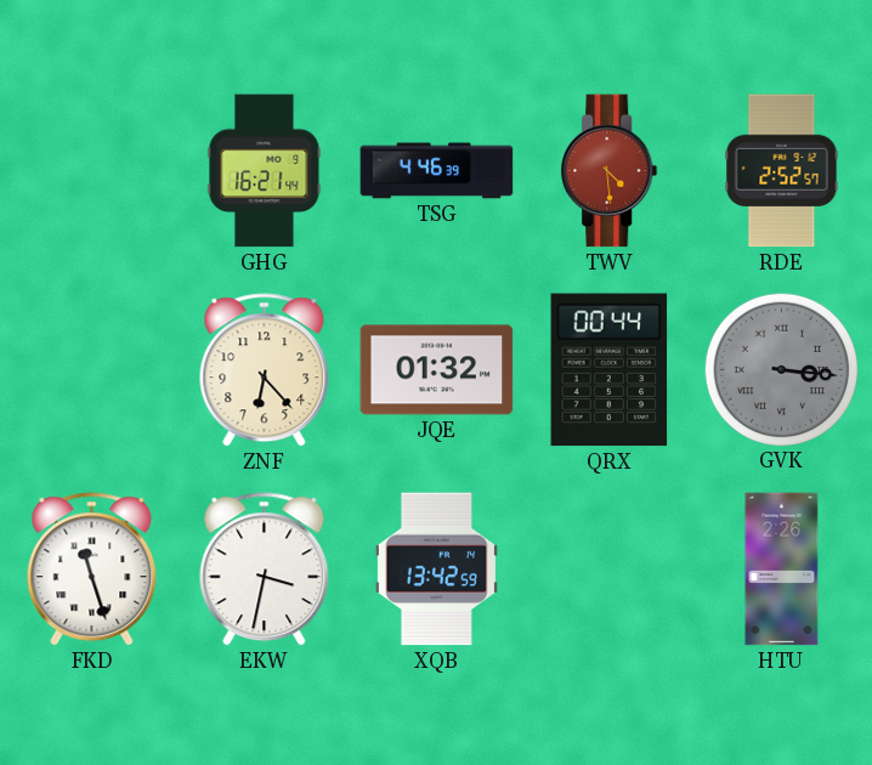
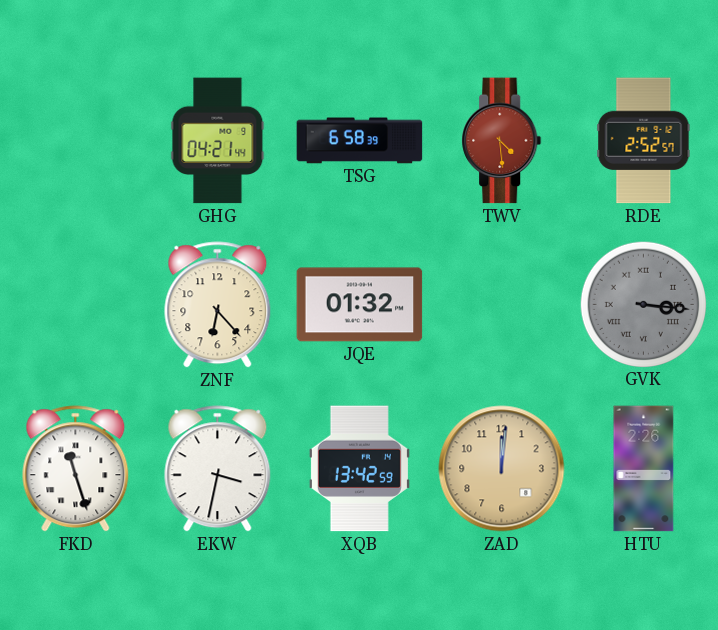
GHG: 16:21 -> 04:21
TSG: 4:46 -> 6:58
QRX: 00:44 -> none
ZAD: none -> 12:01
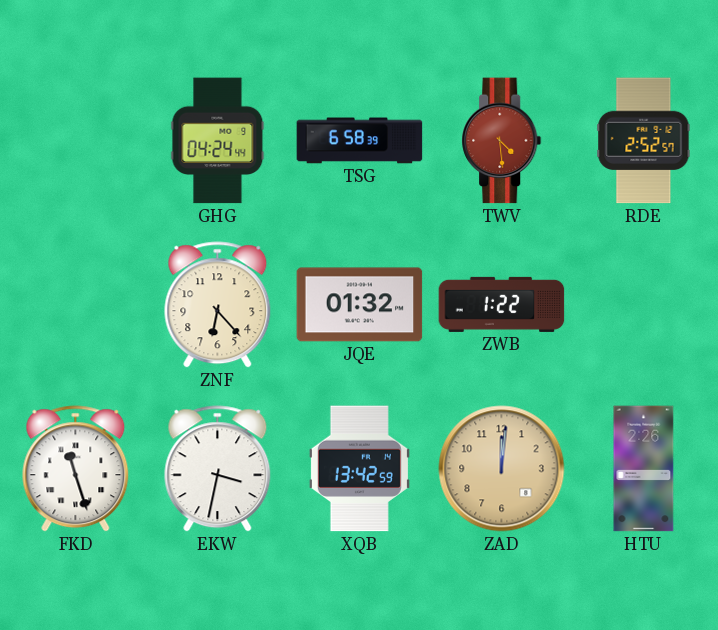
GHG: 04:21 -> 04:24
ZWB: none -> 1:22
GVK: 3:16 -> none
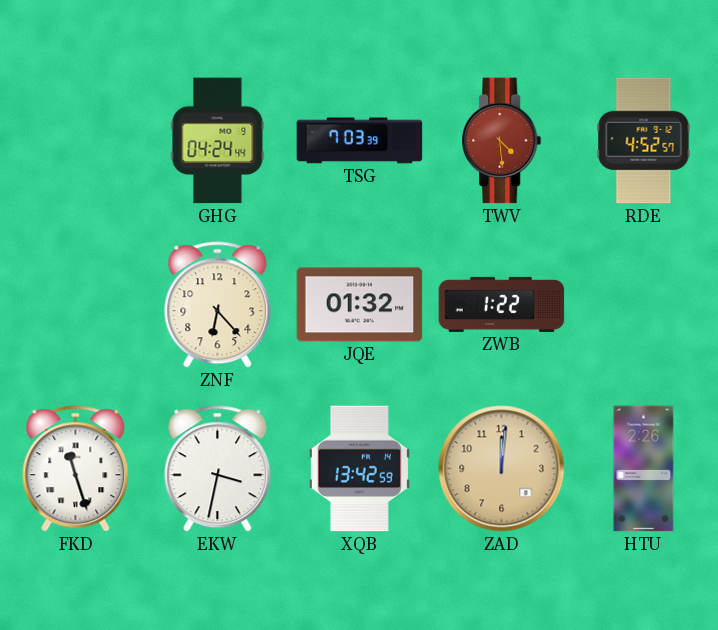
TSG: 6:58 -> 7:03
RDE: 2:52 -> 4:52
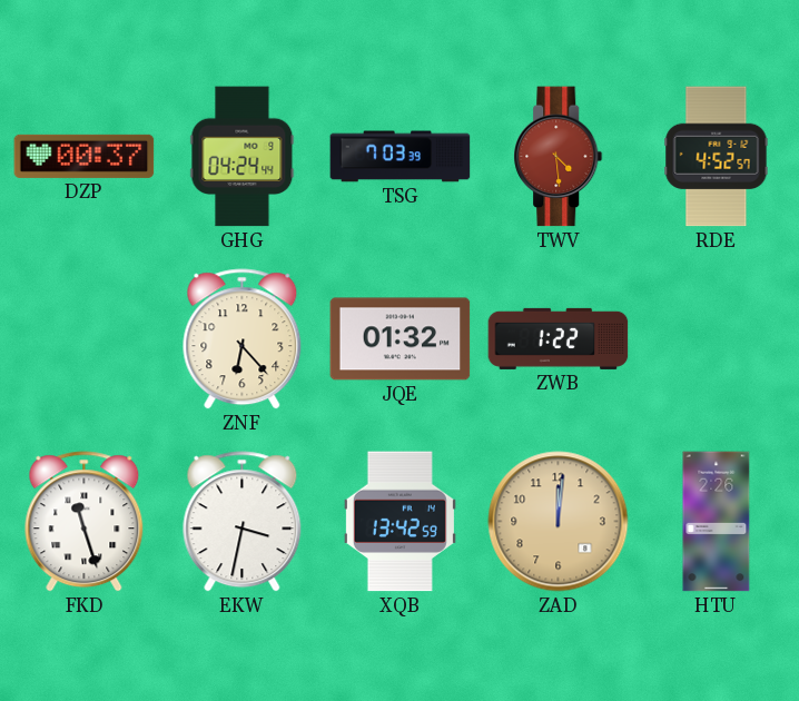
DZP: none -> 00:37
